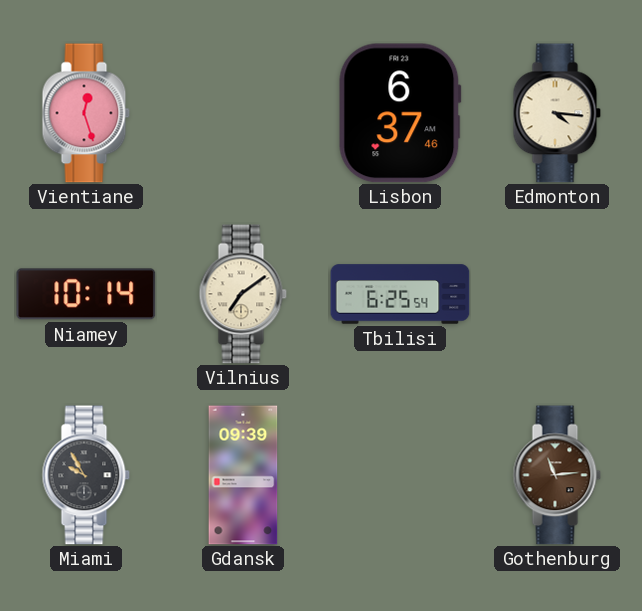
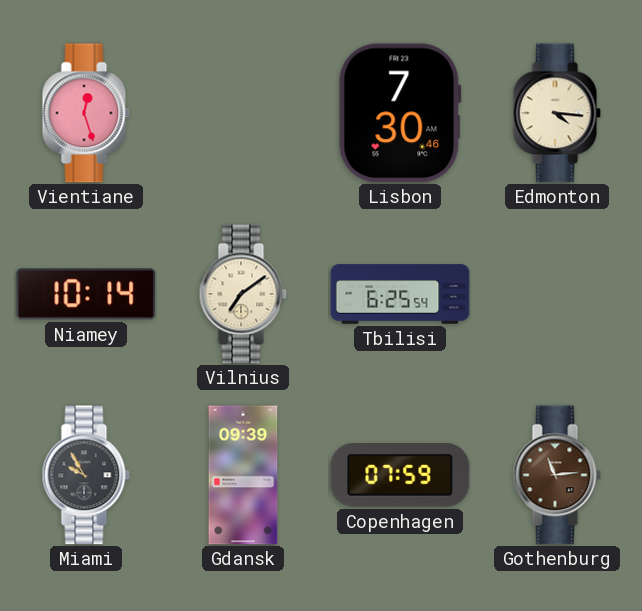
Lisbon: 6:37 -> 7:30
Copenhagen: none -> 07:59
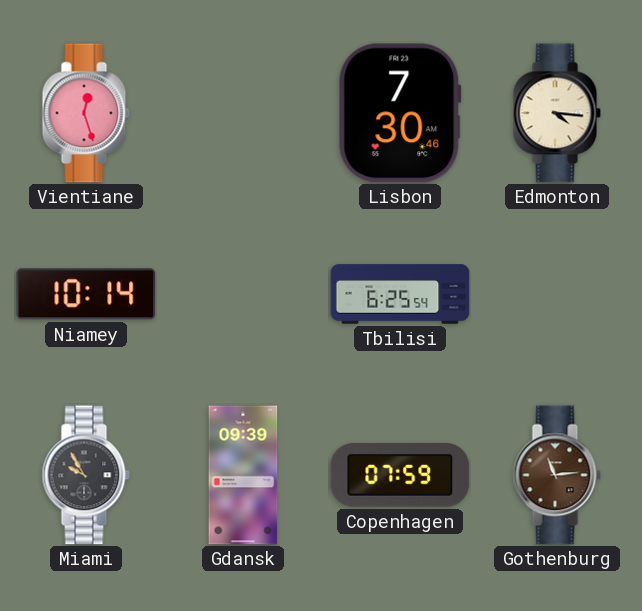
Vilnius: 7:09 -> none
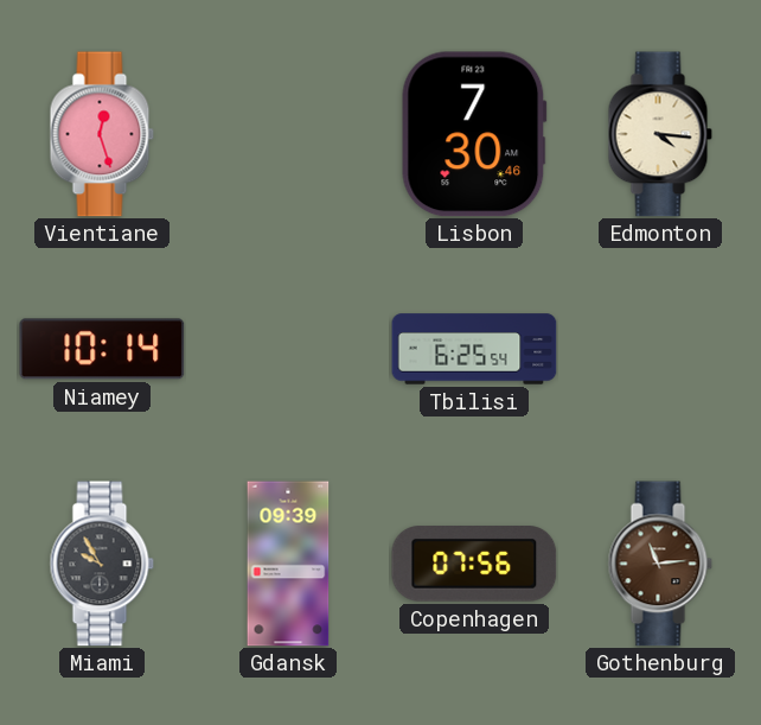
Copenhagen: 07:59 -> 07:56
